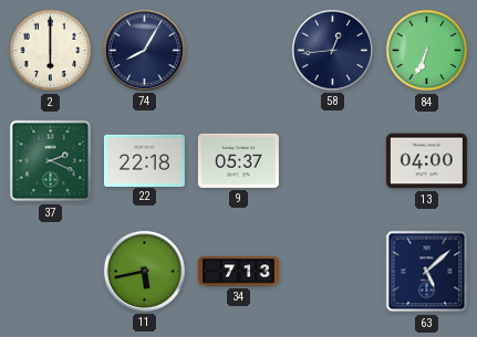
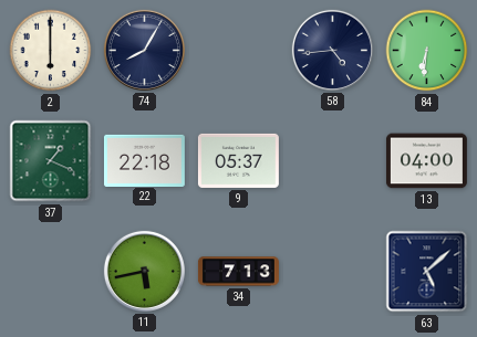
58: 12:44 -> 4:44
84: 6:34 -> 6:31
37: 2:19 -> 1:19
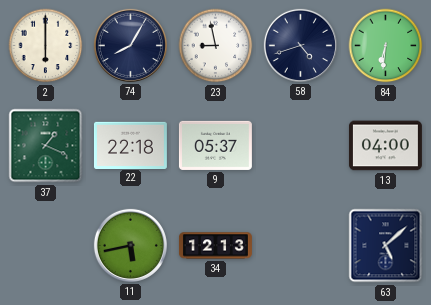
23: none -> 8:58
58: 4:44 -> 4:42
34: 7:13 -> 12:13
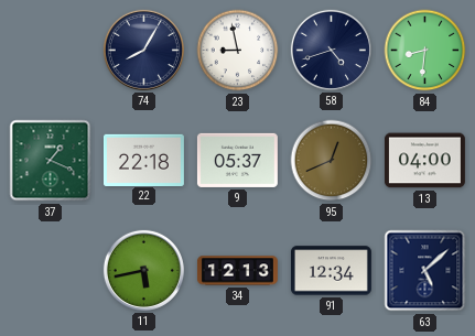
2: 6:00 -> none
84: 6:31 -> 8:31
95: none -> 12:41
91: none -> 12:34
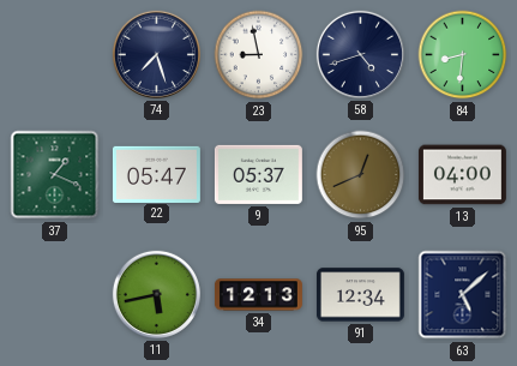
74: 8:05 -> 7:27
22: 22:18 -> 05:47
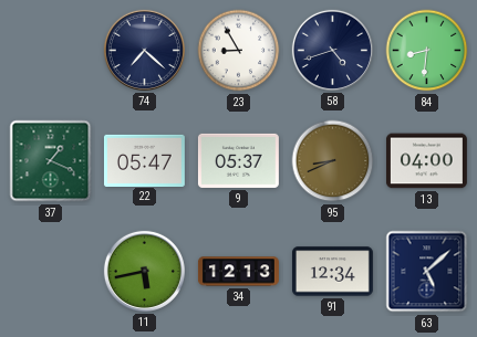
74: 7:27 -> 7:22
23: 8:58 -> 8:55
95: 12:41 -> 8:41
